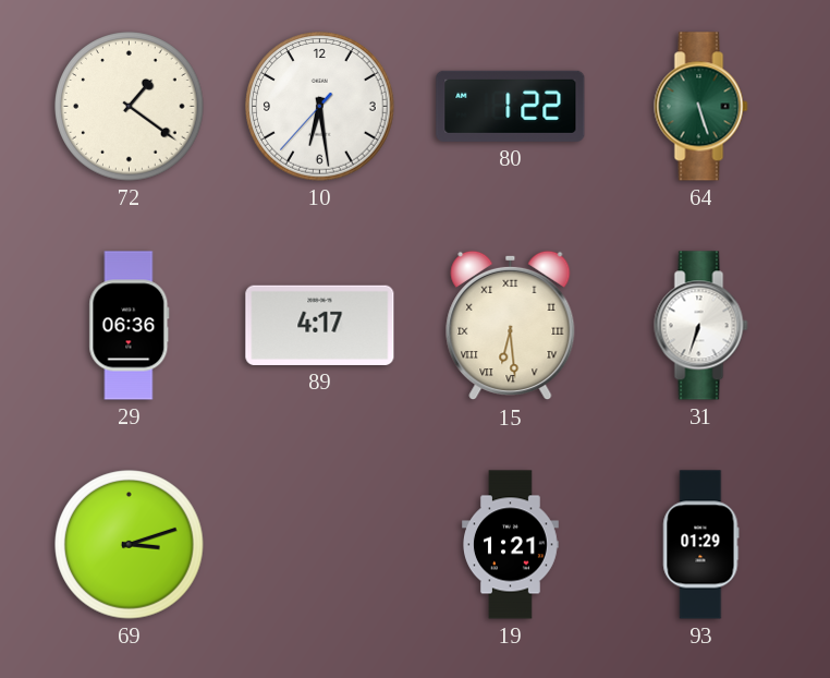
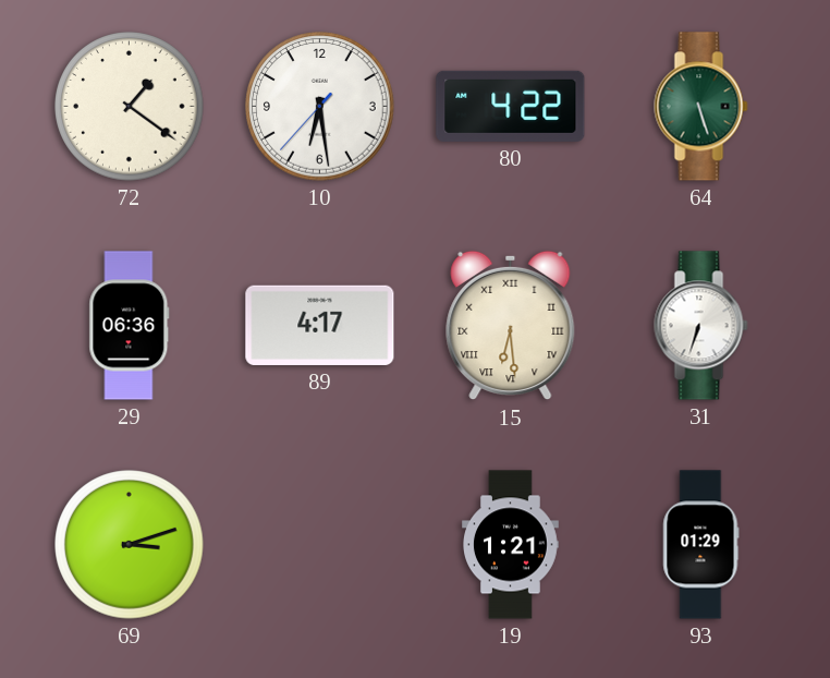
80: 1:22 -> 4:22
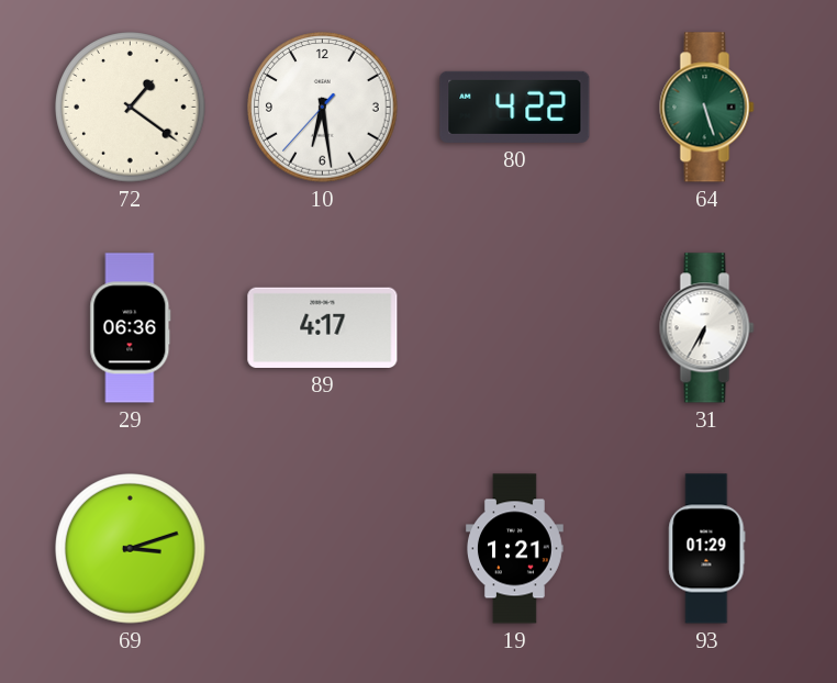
15: 6:29 -> none
31: 6:33 -> 6:35
